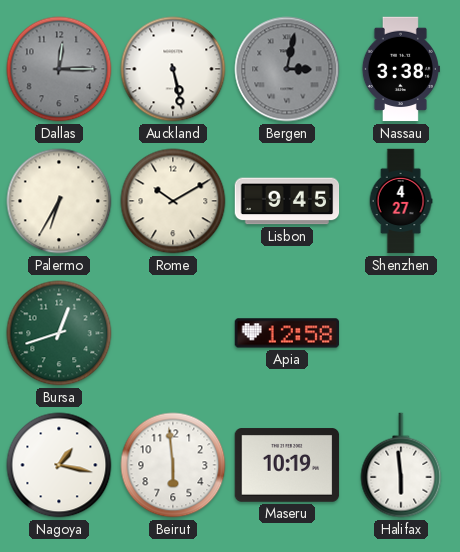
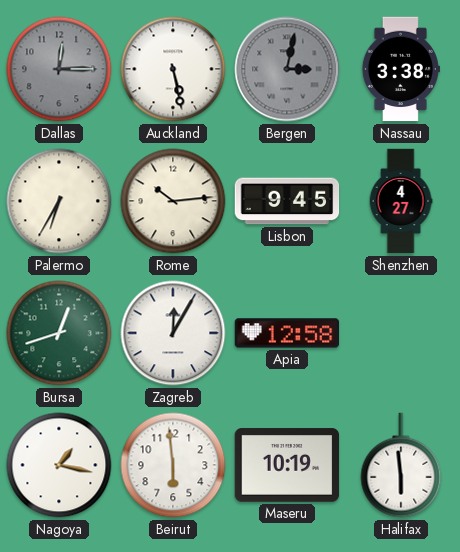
Rome: 10:10 -> 10:14
Zagreb: none -> 12:05
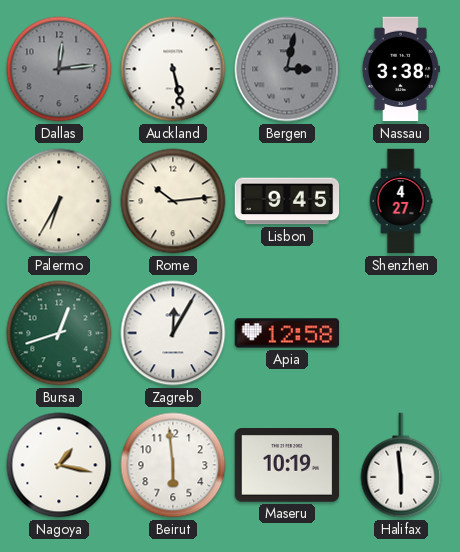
Dallas: 12:15 -> 12:14
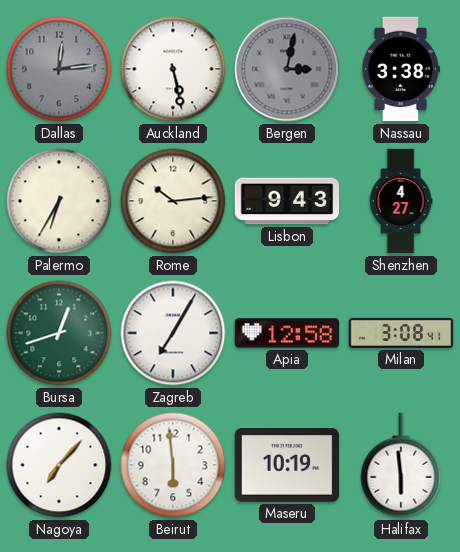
Lisbon: 9:45 -> 9:43
Zagreb: 12:05 -> 7:05
Milan: none -> 3:08
Nagoya: 1:17 -> 7:07
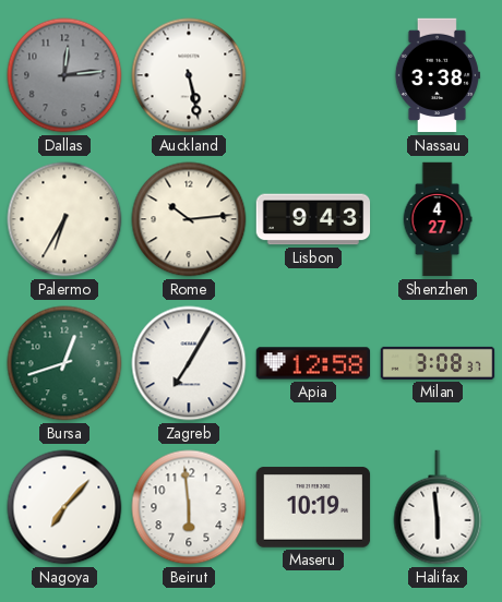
Bergen: 3:02 -> none
Milan: 3:08:41 -> 3:08:37
